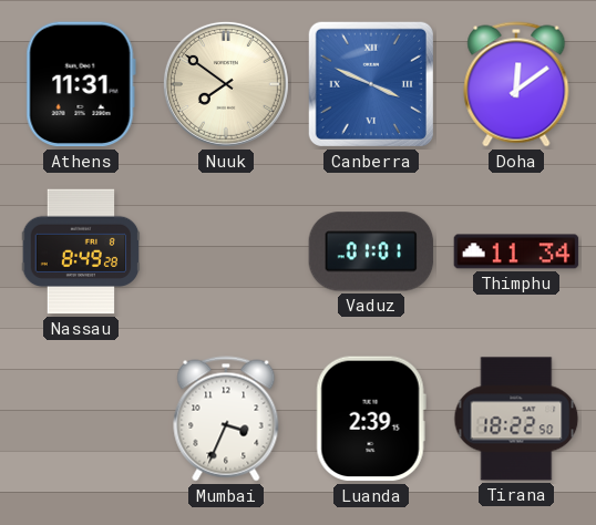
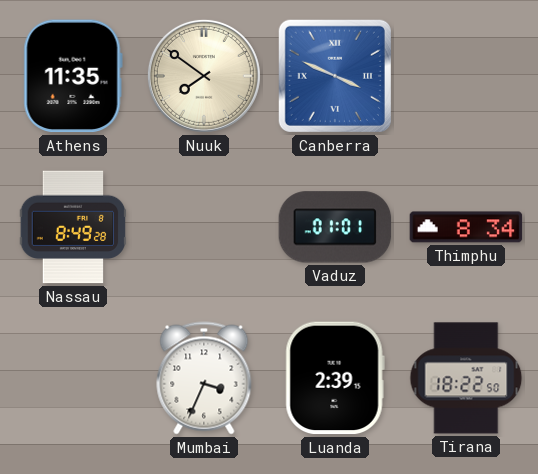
Athens: 11:31 -> 11:35
Doha: 12:09 -> none
Thimphu: 11:34 -> 8:34
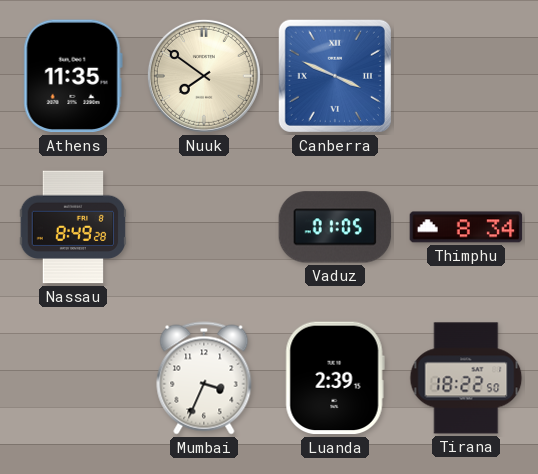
Vaduz: 01:01 -> 01:05
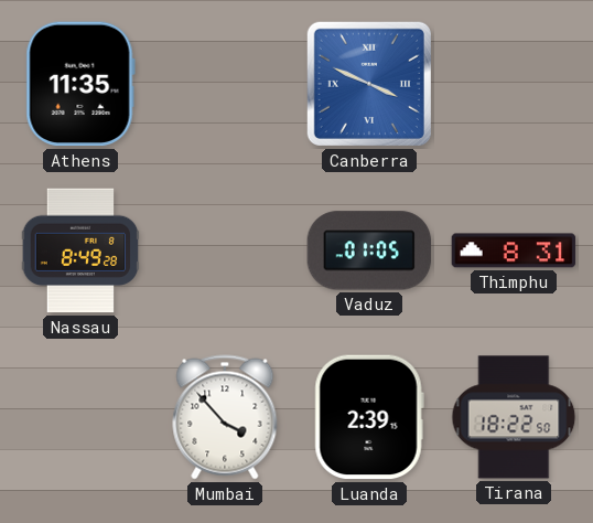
Nuuk: 7:51 -> none
Thimphu: 8:34 -> 8:31
Mumbai: 3:34 -> 3:53
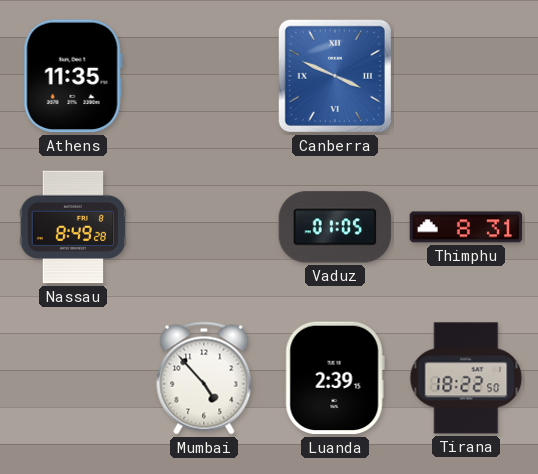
Mumbai: 3:53 -> 4:53
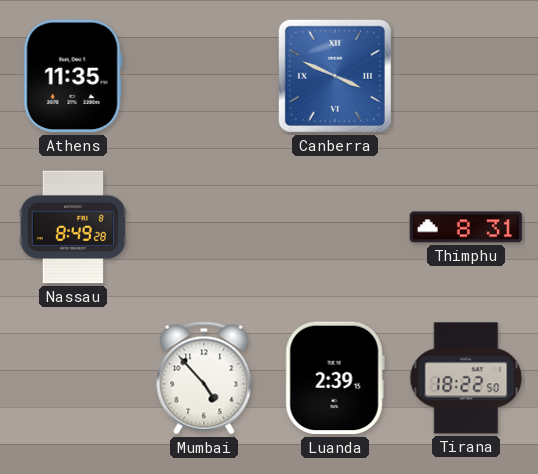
Vaduz: 01:05 -> none
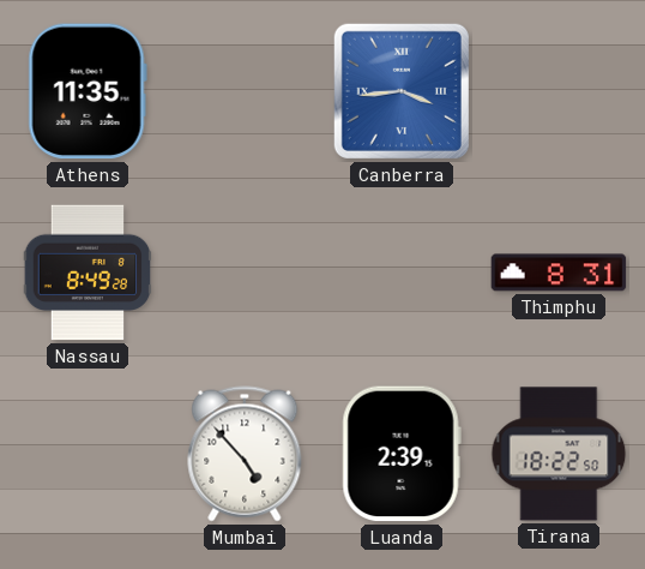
Canberra: 3:49 -> 3:44
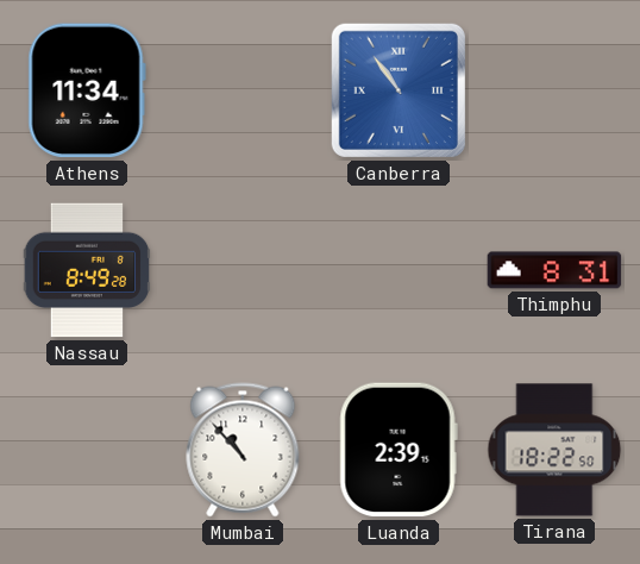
Athens: 11:35 -> 11:34
Canberra: 3:44 -> 10:54
Mumbai: 4:53 -> 10:53
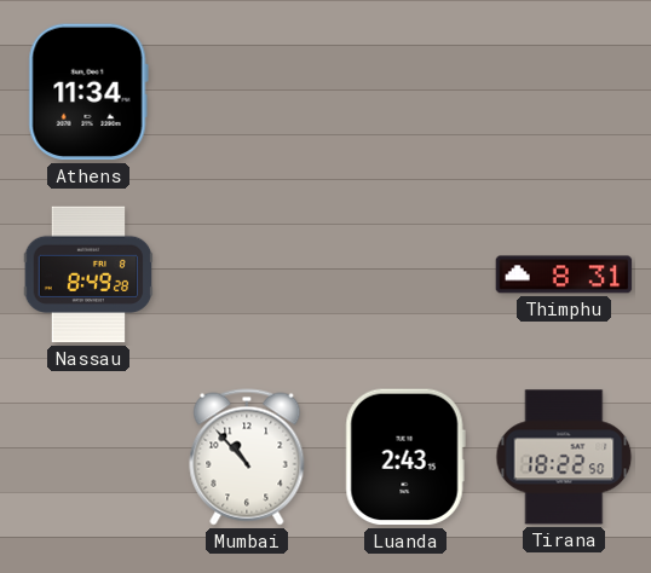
Canberra: 10:54 -> none
Luanda: 2:39 -> 2:43
